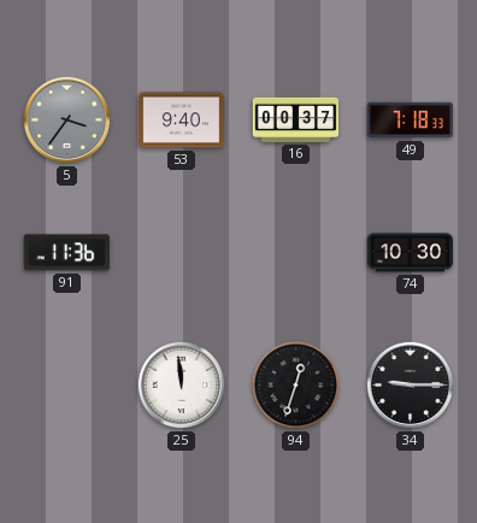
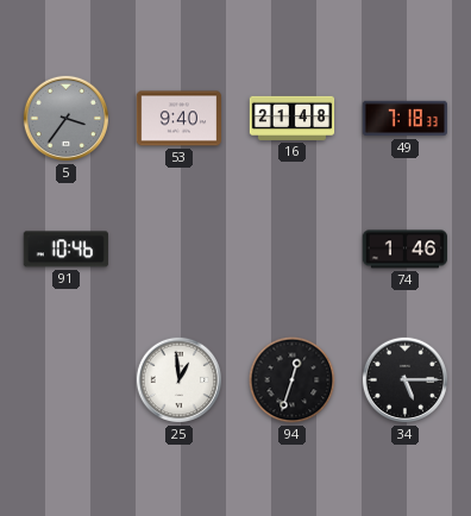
16: 00:37 -> 21:48
91: 11:36 -> 10:46
74: 10:30 -> 1:46
25: 11:59 -> 12:59
34: 9:15 -> 5:15
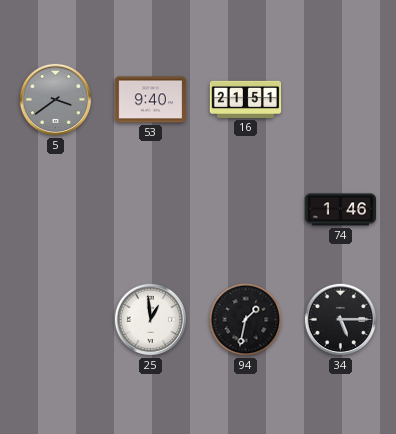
5: 3:36 -> 3:39
16: 21:48 -> 21:51
49: 7:18 -> none
91: 10:46 -> none
94: 12:33 -> 1:32
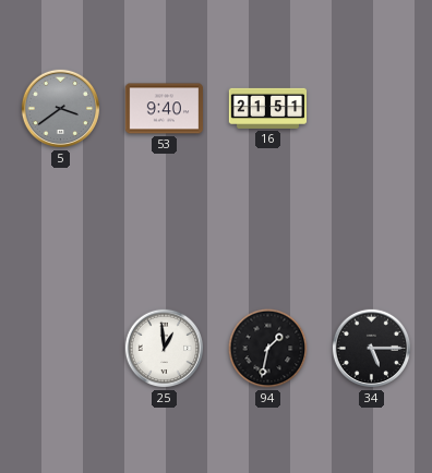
74: 1:46 -> none
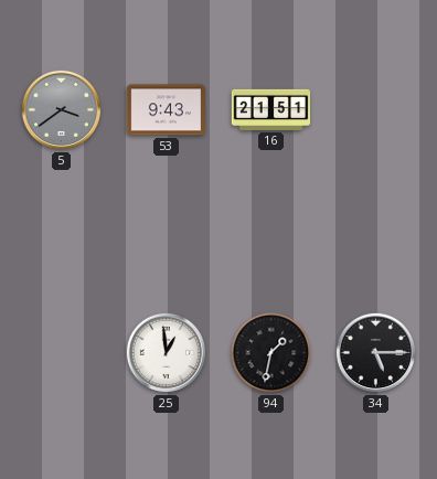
53: 9:40 -> 9:43
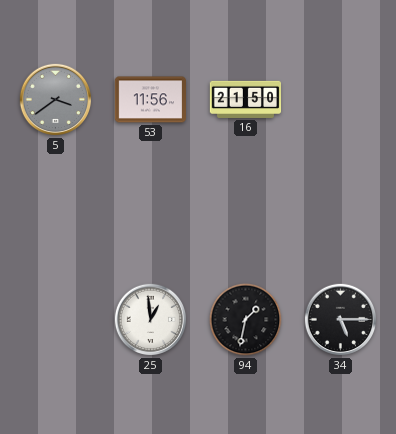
53: 9:43 -> 11:56
16: 21:51 -> 21:50
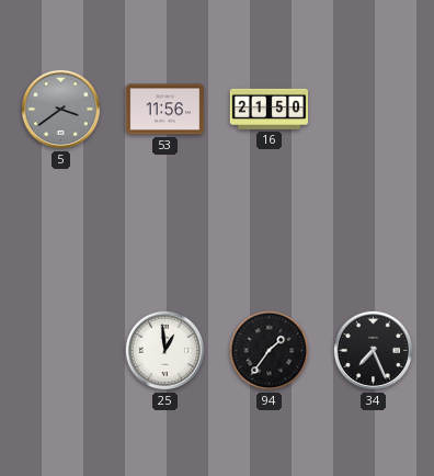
94: 1:32 -> 1:36
34: 5:15 -> 7:26
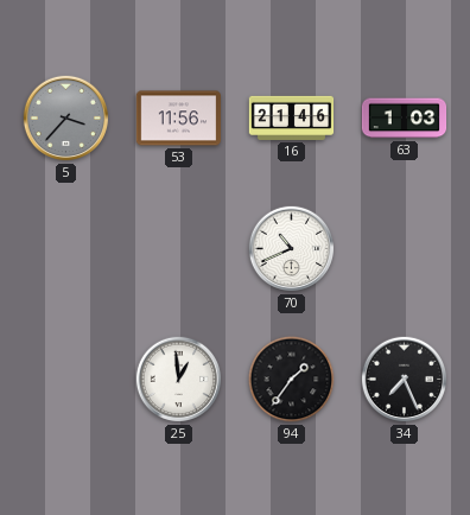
5: 3:39 -> 3:37
16: 21:50 -> 21:46
63: none -> 1:03
70: none -> 10:41
